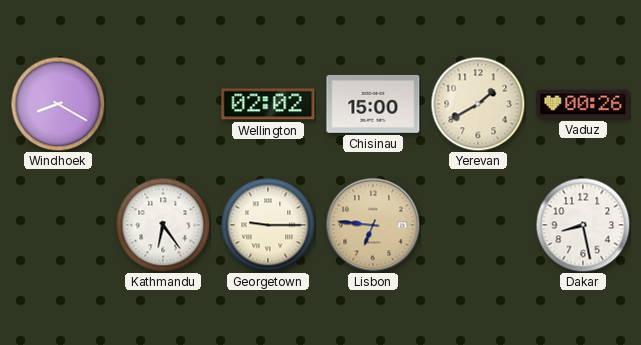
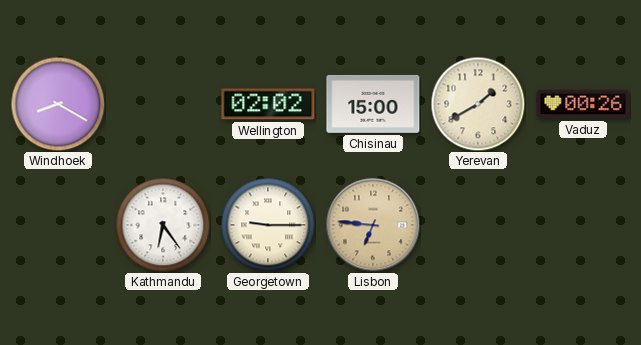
Dakar: 8:28 -> none
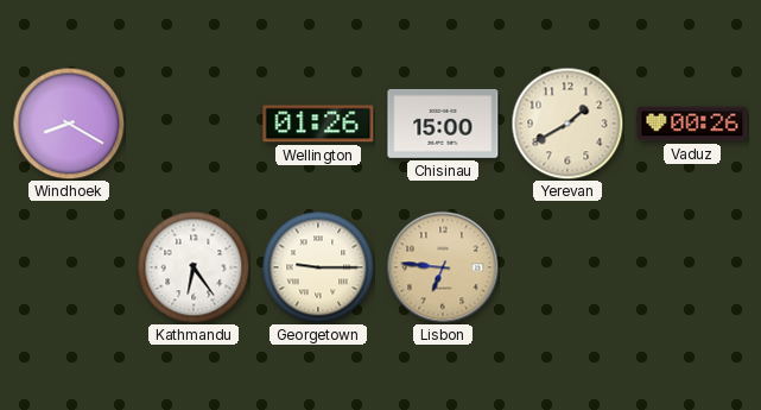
Wellington: 02:02 -> 01:26
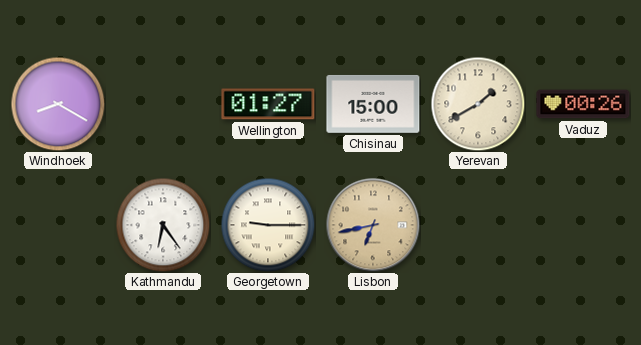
Wellington: 01:26 -> 01:27
Lisbon: 6:46 -> 6:43
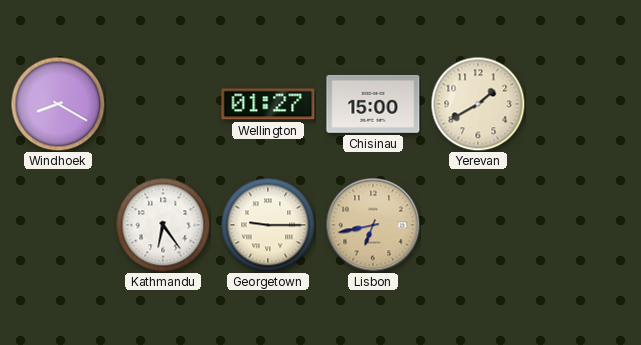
Vaduz: 00:26 -> none
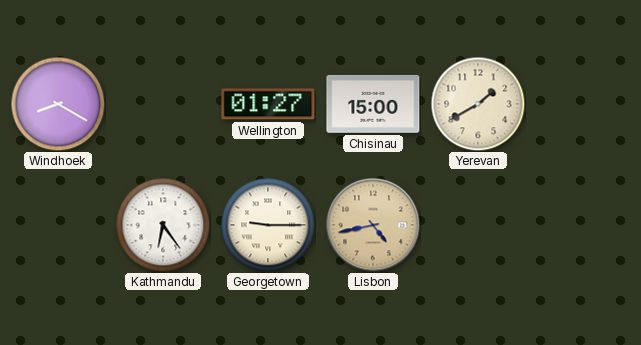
Lisbon: 6:43 -> 4:43
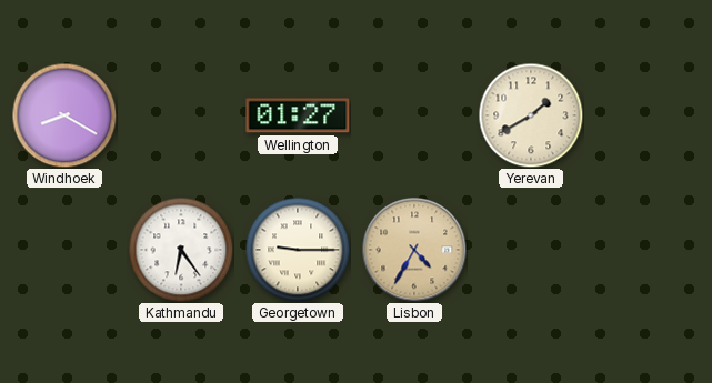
Chisinau: 15:00 -> none
Lisbon: 4:43 -> 4:35
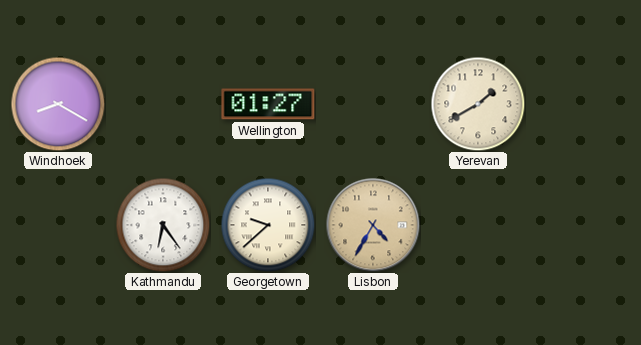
Georgetown: 9:15 -> 9:38
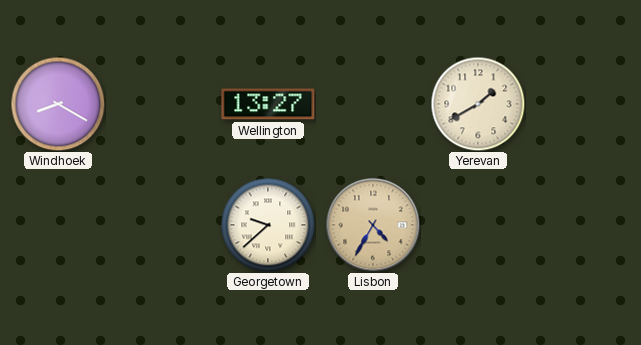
Wellington: 01:27 -> 13:27
Kathmandu: 6:24 -> none
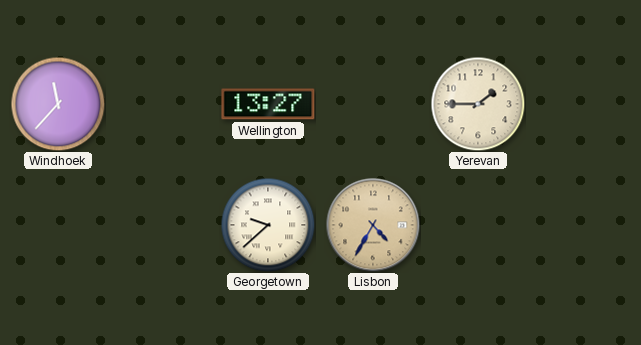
Windhoek: 8:20 -> 11:37
Yerevan: 1:40 -> 1:45
